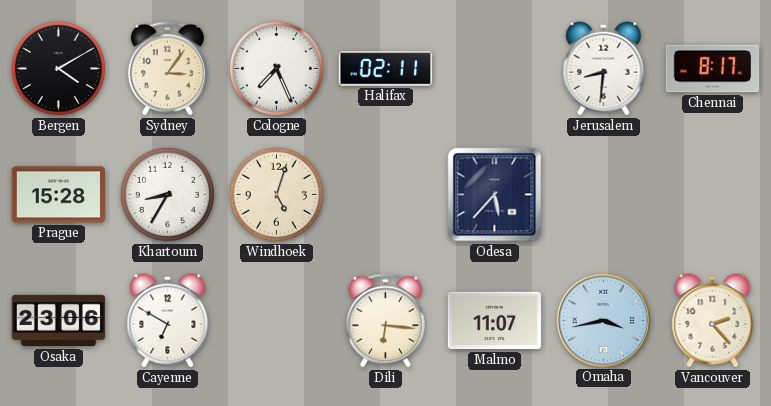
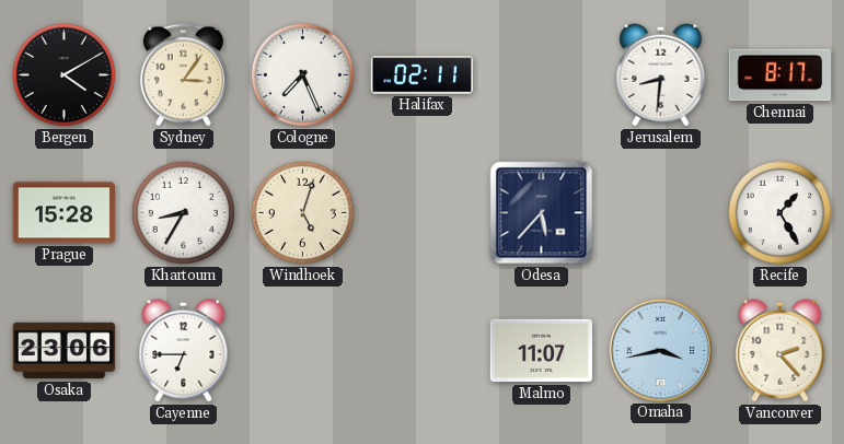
Recife: none -> 1:25
Cayenne: 6:50 -> 6:45
Dili: 6:16 -> none
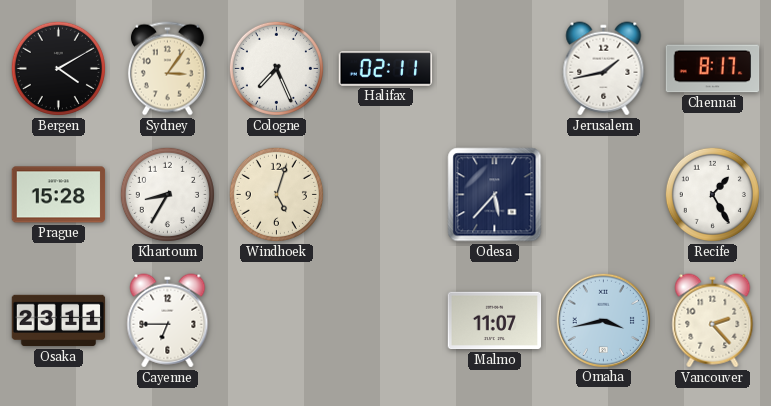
Jerusalem: 8:31 -> 1:43
Osaka: 23:06 -> 23:11
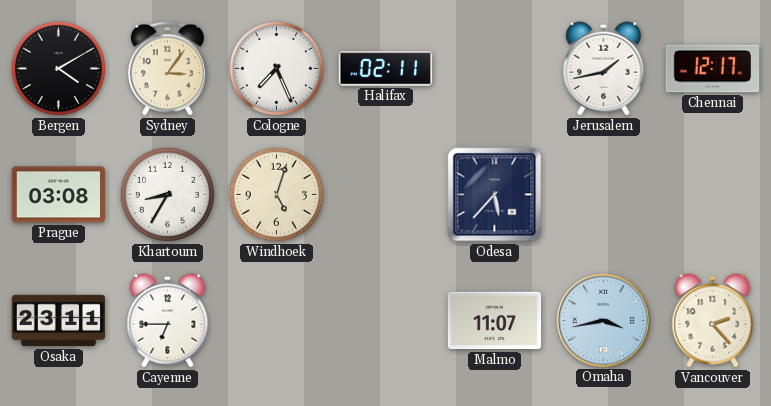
Chennai: 8:17 -> 12:17
Prague: 15:28 -> 03:08
Recife: 1:25 -> none
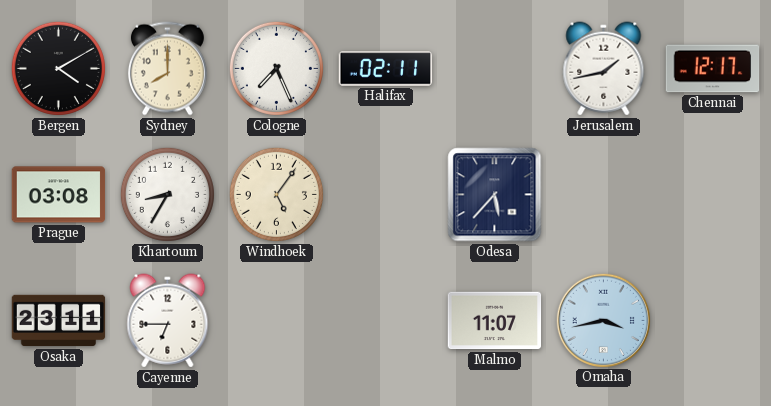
Sydney: 3:06 -> 8:00
Windhoek: 5:03 -> 5:06
Vancouver: 2:23 -> none
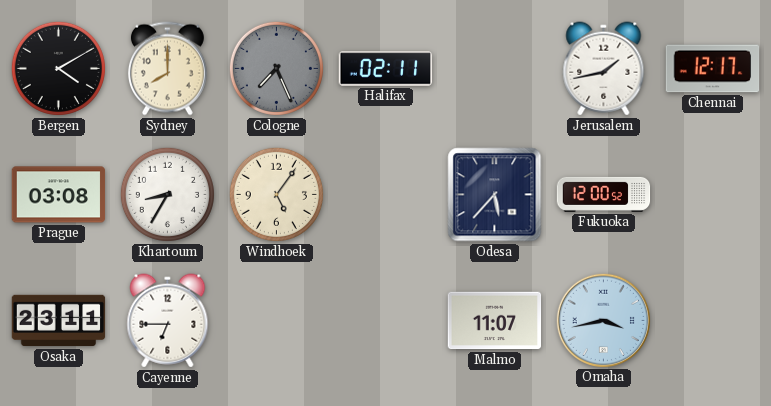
Cologne dial: white -> grey
Fukuoka: none -> 12:00
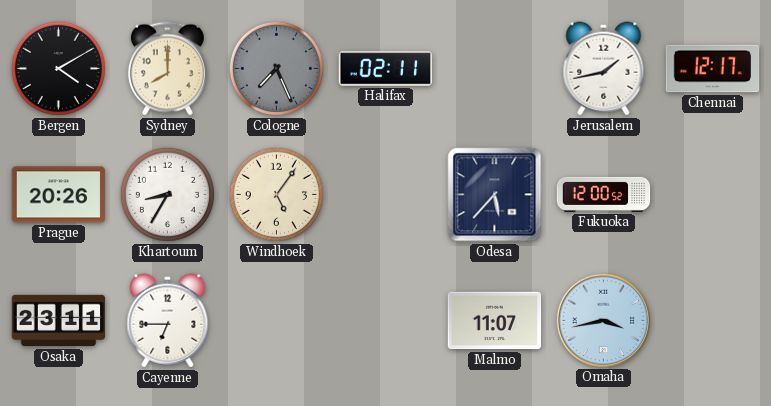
Prague: 03:08 -> 20:26
